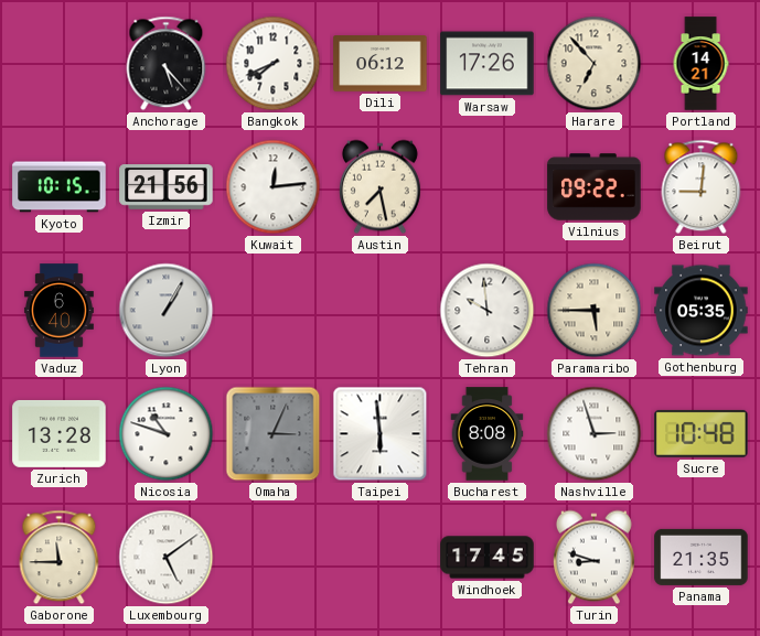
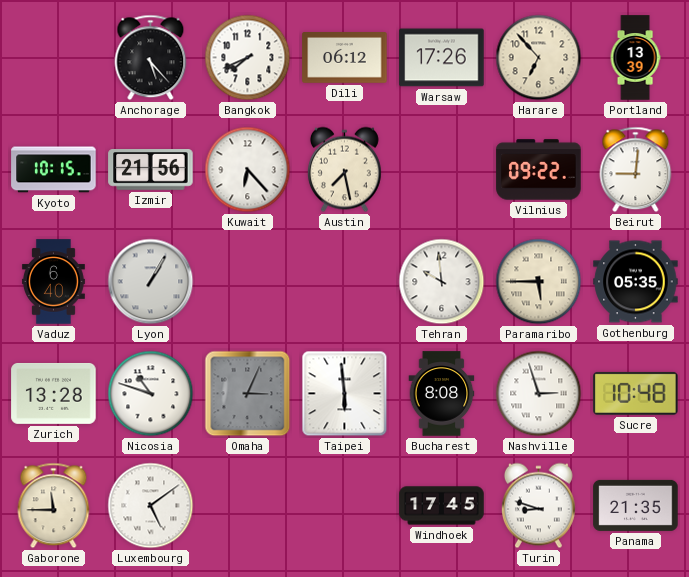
Portland: 14:21 -> 13:39
Kuwait: 12:14 -> 6:23
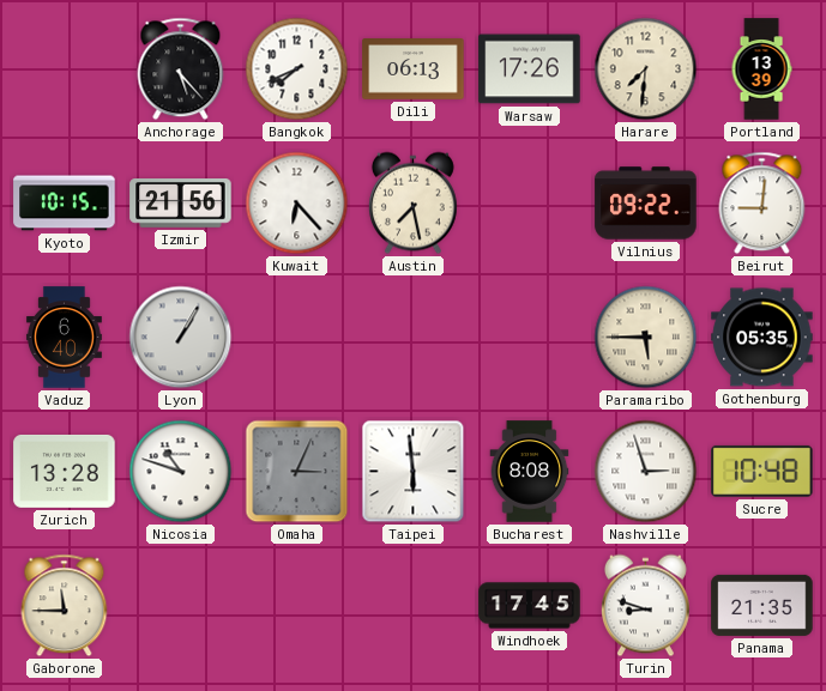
Dili: 06:12 -> 06:13
Harare: 6:53 -> 7:31
Tehran: 9:59 -> none
Luxembourg: 5:09 -> none
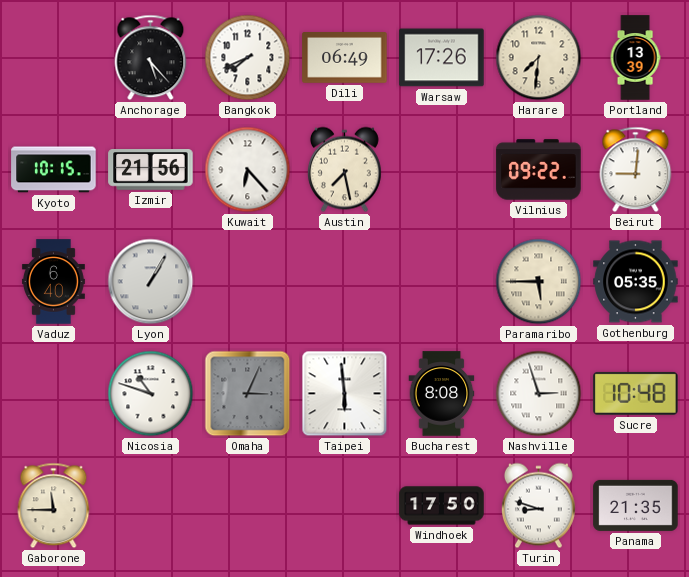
Dili: 06:13 -> 06:49
Zurich: 13:28 -> none
Windhoek: 17:45 -> 17:50
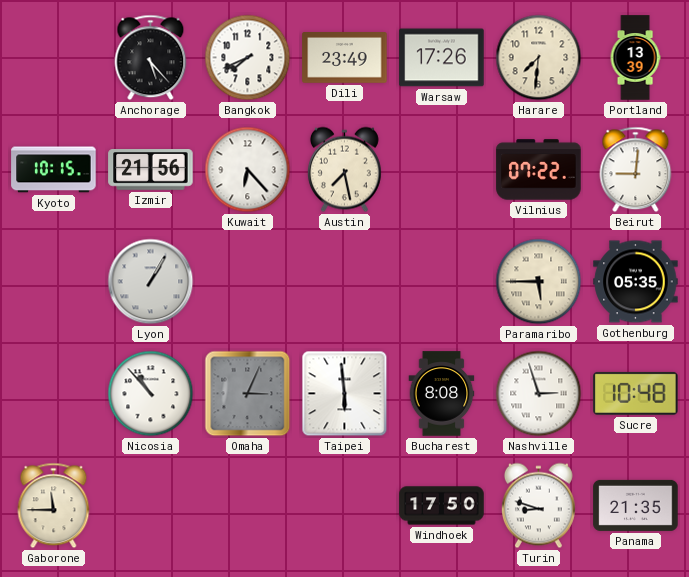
Dili: 06:49 -> 23:49
Vilnius: 09:22 -> 07:22
Vaduz: 6:40 -> none
Nicosia: 10:48 -> 10:53
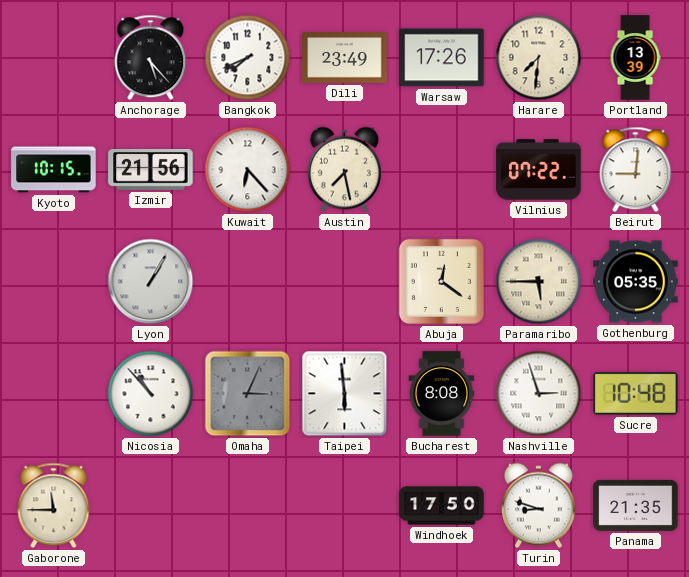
Abuja: none -> 12:21
